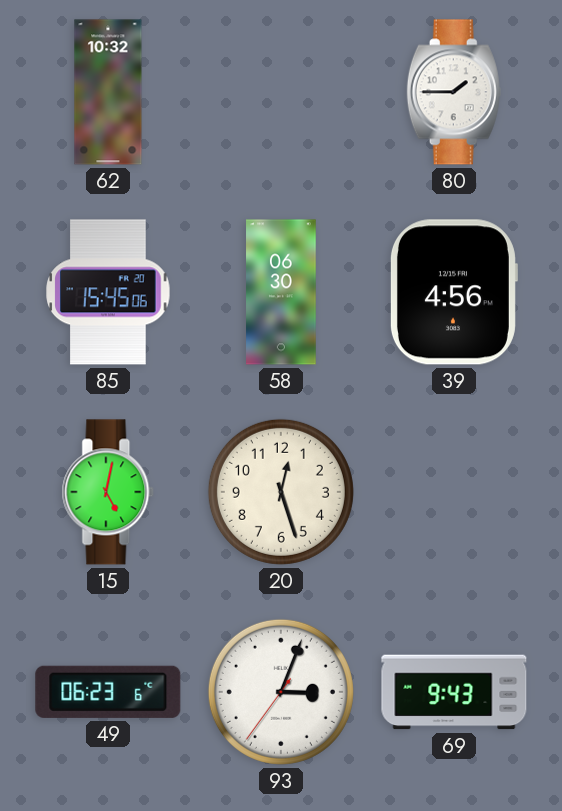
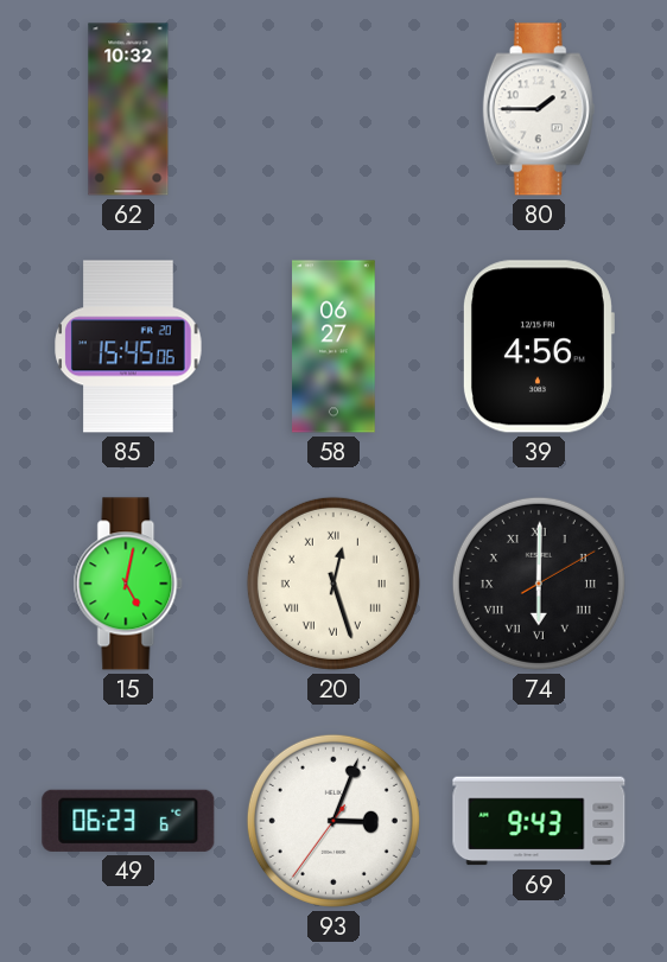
58: 06:30 -> 06:27
20 numerals: Arabic -> Roman
74: none -> 6:00
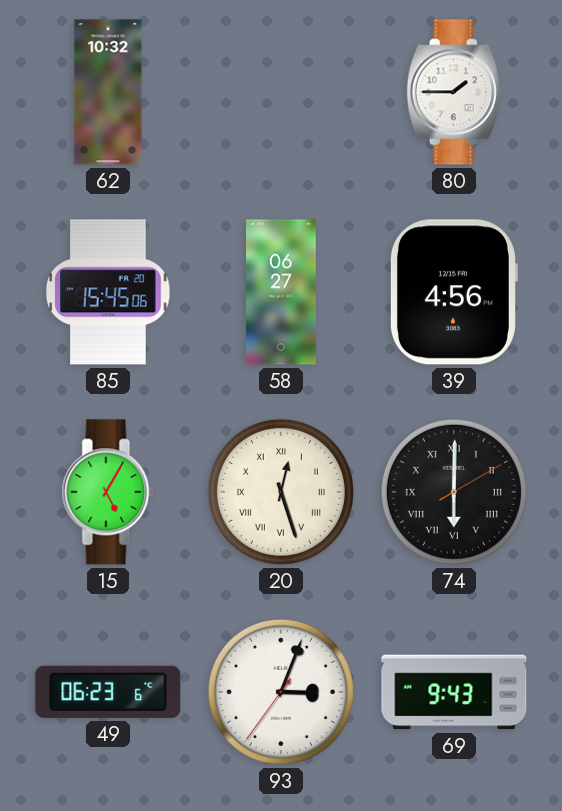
15: 5:02 -> 5:05
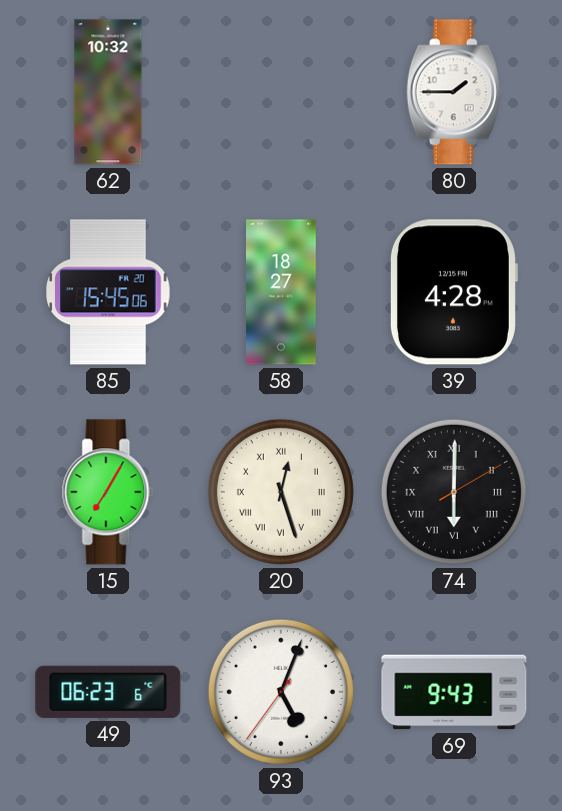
58: 06:27 -> 18:27
39: 4:56 -> 4:28
15: 5:05 -> 7:05
93: 3:03 -> 5:03
